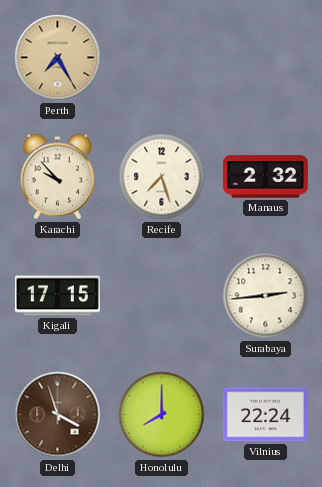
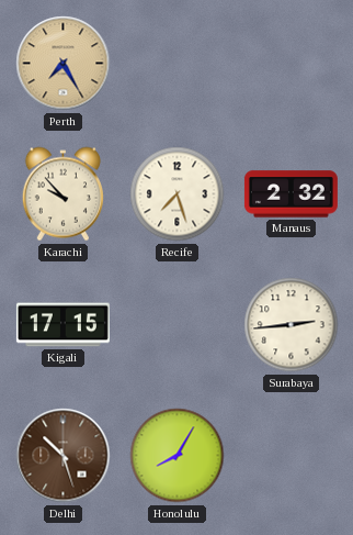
Delhi: 3:57 -> 10:27
Honolulu: 8:00 -> 8:05
Vilnius: 22:24 -> none
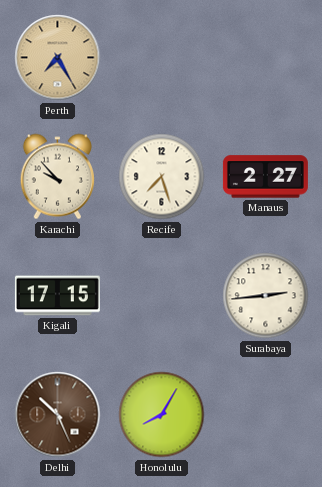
Manaus: 2:32 -> 2:27
Delhi: 10:27 -> 10:26
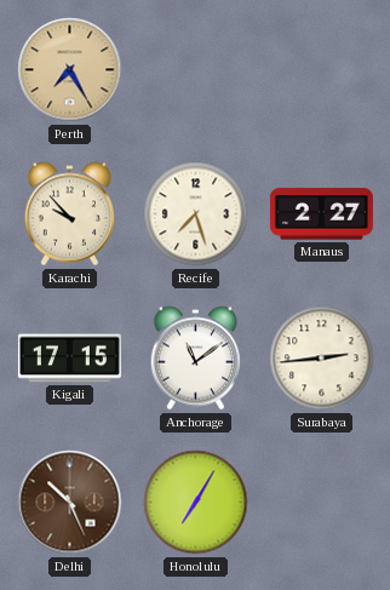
Anchorage: none -> 11:09
Honolulu: 8:05 -> 7:05
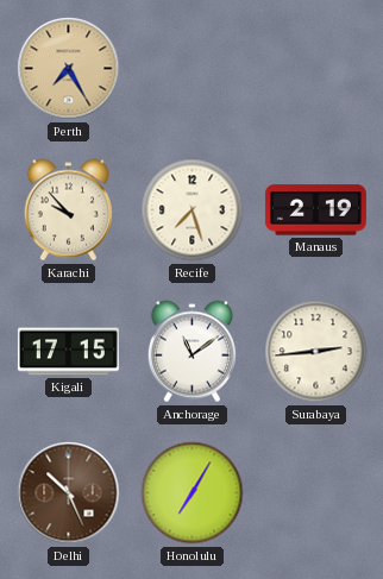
Manaus: 2:27 -> 2:19
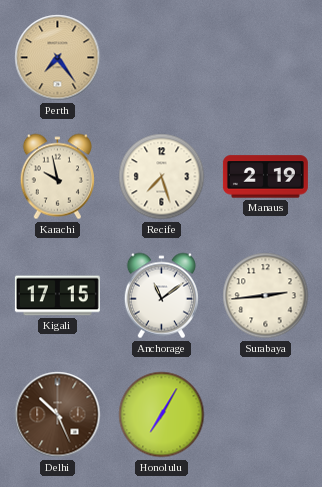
Perth: 7:25 -> 7:24
Karachi: 9:53 -> 9:58
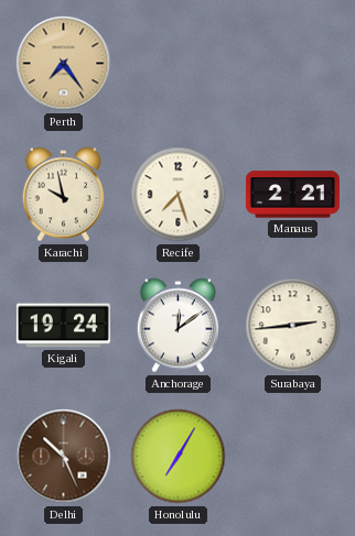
Manaus: 2:19 -> 2:21
Kigali: 17:15 -> 19:24
Anchorage: 11:09 -> 12:09
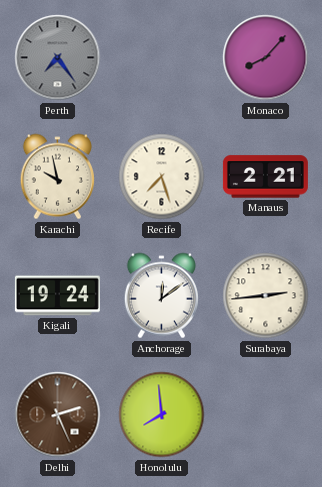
Perth dial: champagne -> grey
Monaco: none -> 8:07
Delhi: 10:26 -> 2:26
Honolulu: 7:05 -> 7:59
